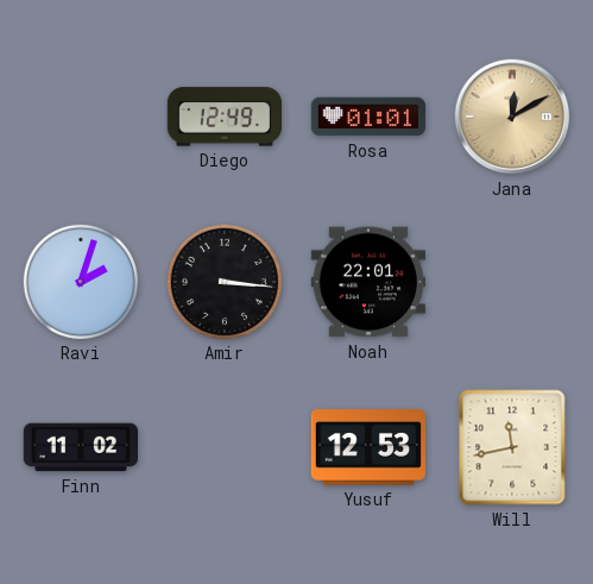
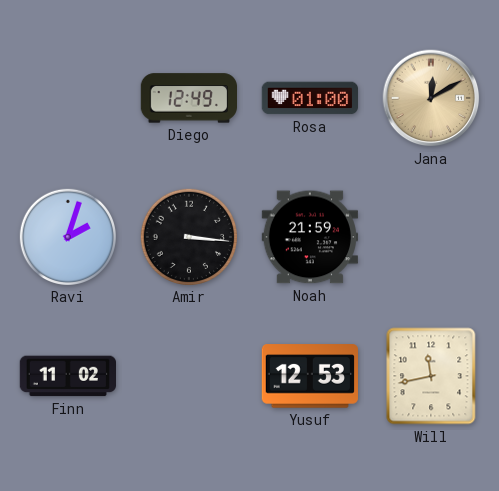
Rosa: 01:01 -> 01:00
Noah: 22:01 -> 21:59
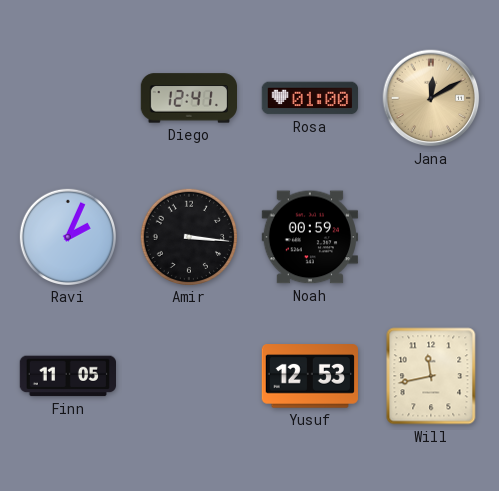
Diego: 12:49 -> 12:41
Ravi: 2:03 -> 2:04
Noah: 21:59 -> 00:59
Finn: 11:02 -> 11:05
